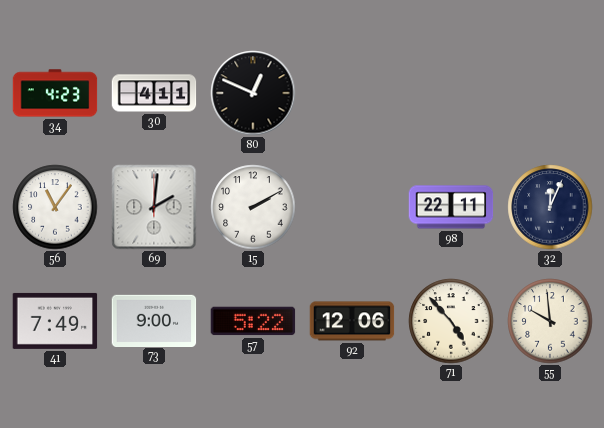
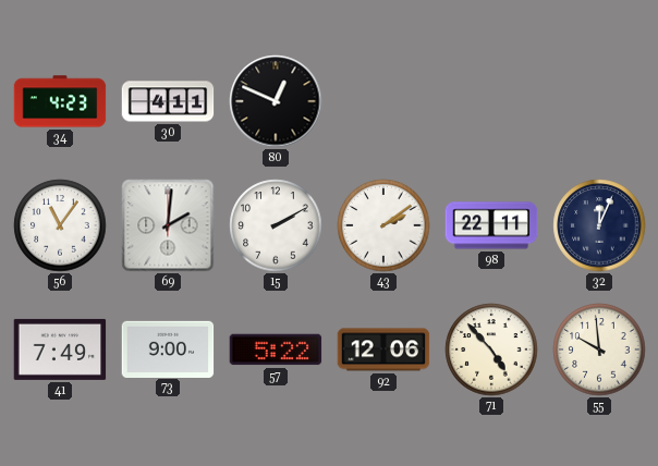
43: none -> 2:09
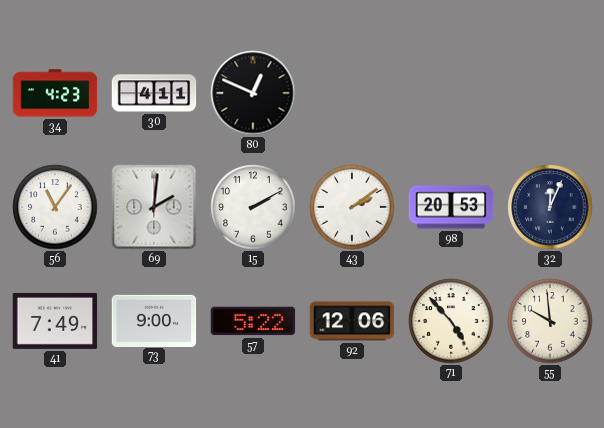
98: 22:11 -> 20:53
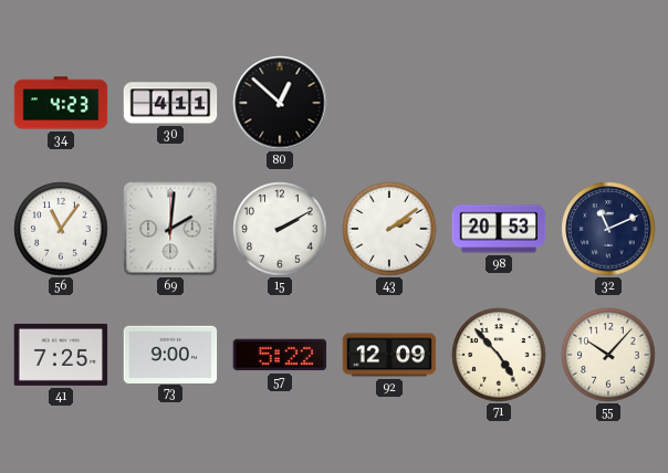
80: 12:49 -> 12:52
32: 12:04 -> 11:11
41: 7:49 -> 7:25
92: 12:06 -> 12:09
55: 9:59 -> 10:07
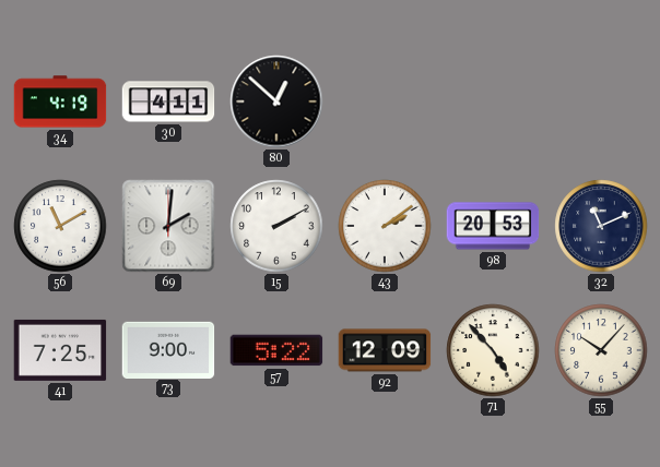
34: 4:23 -> 4:19
56: 11:06 -> 11:10
